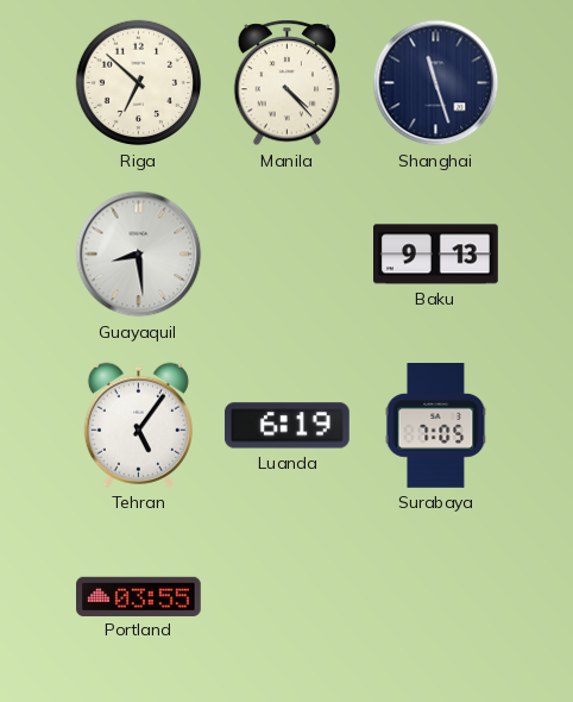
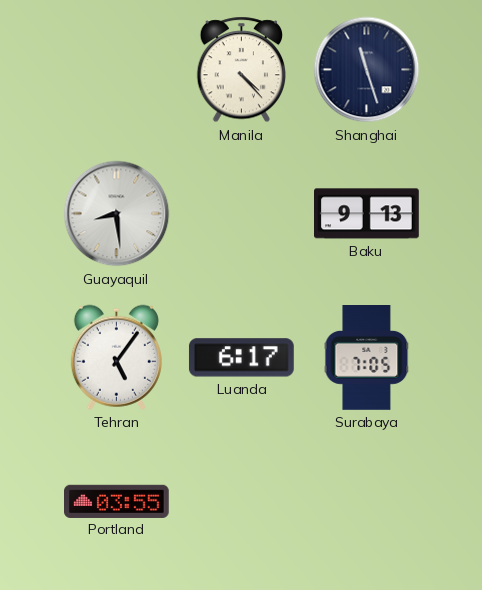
Riga: 6:52 -> none
Luanda: 6:19 -> 6:17
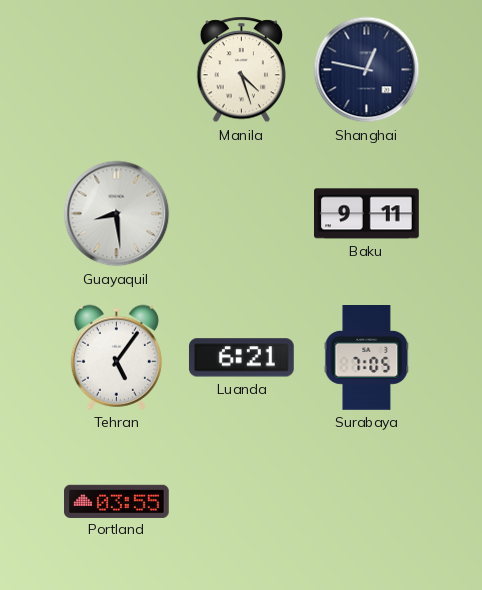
Manila: 4:23 -> 4:27
Shanghai: 11:27 -> 12:47
Baku: 9:13 -> 9:11
Luanda: 6:17 -> 6:21
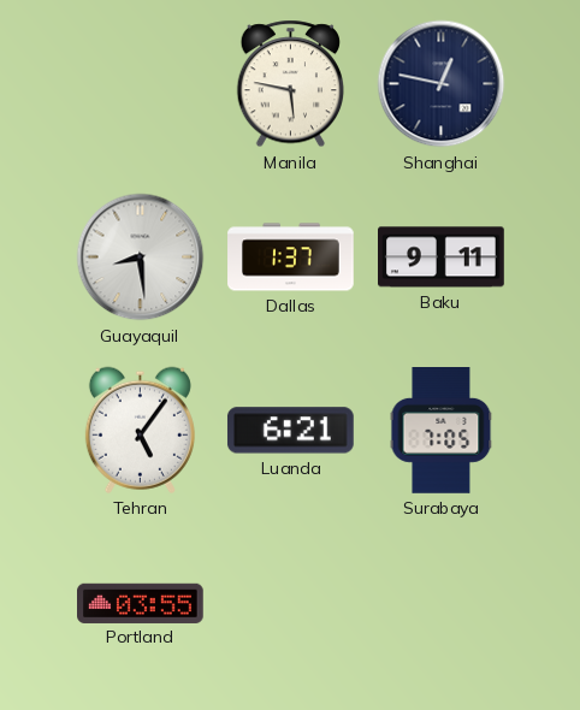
Manila: 4:27 -> 5:47
Dallas: none -> 1:37
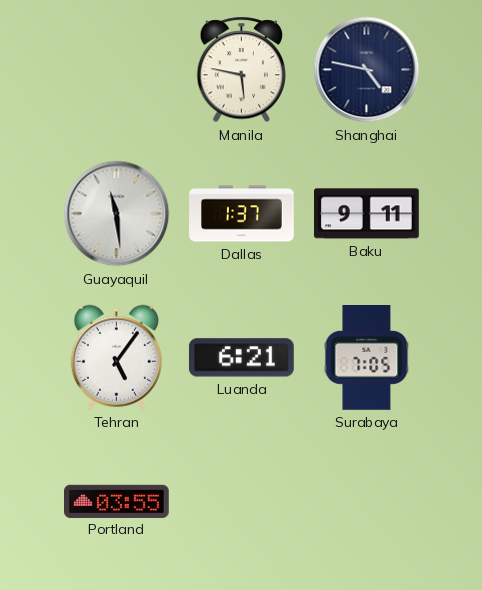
Shanghai: 12:47 -> 4:47
Guayaquil: 8:29 -> 11:29
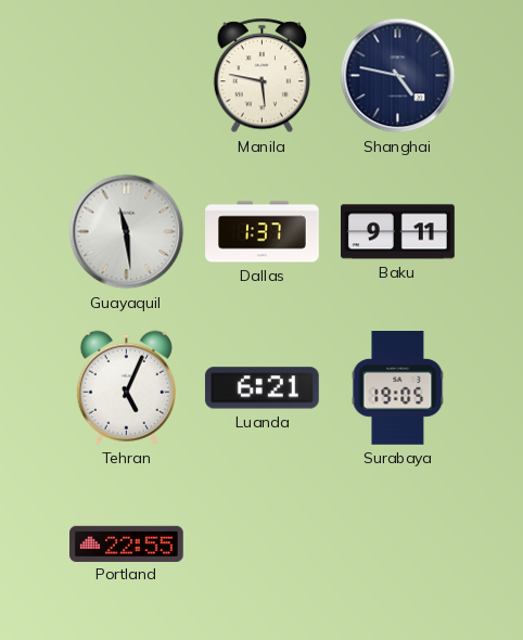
Tehran: 5:06 -> 5:04
Surabaya: 7:05 -> 19:05
Portland: 03:55 -> 22:55
